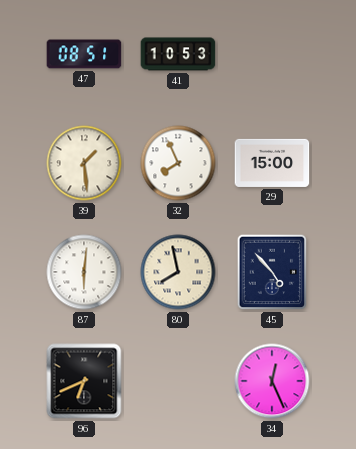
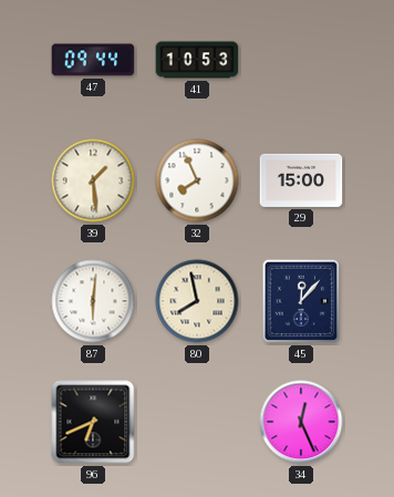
47: 08:51 -> 09:44
45: 4:53 -> 12:07
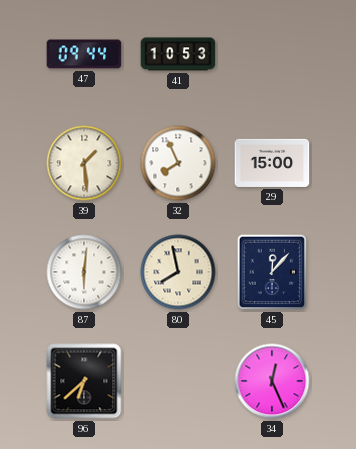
96: 6:41 -> 6:38
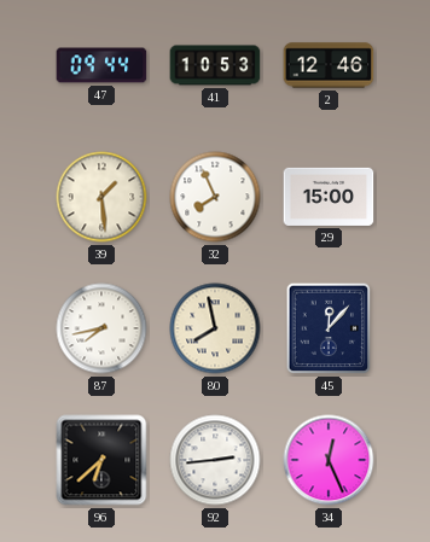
2: none -> 12:46
87: 6:01 -> 7:43
92: none -> 2:44
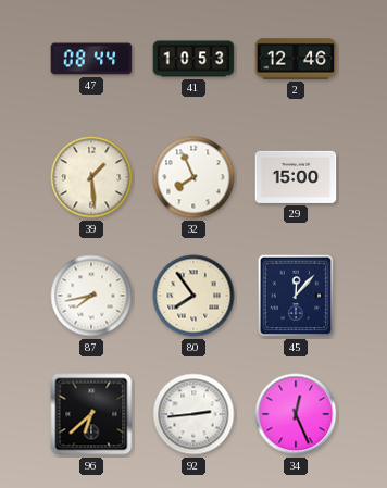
47: 09:44 -> 08:44
80: 7:58 -> 7:54
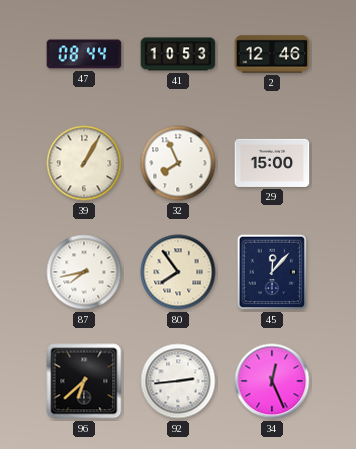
39: 1:29 -> 1:05
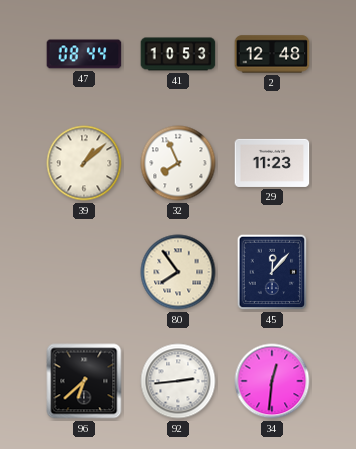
2: 12:46 -> 12:48
39: 1:05 -> 1:08
29: 15:00 -> 11:23
87: 7:43 -> none
34: 12:26 -> 12:31
